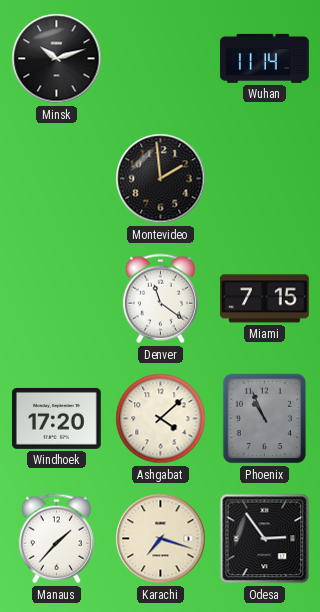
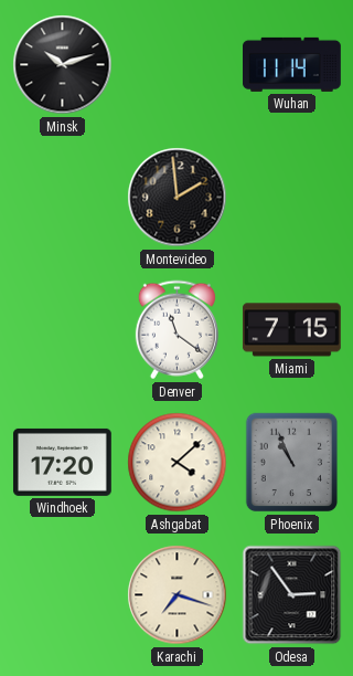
Manaus: 1:37 -> none
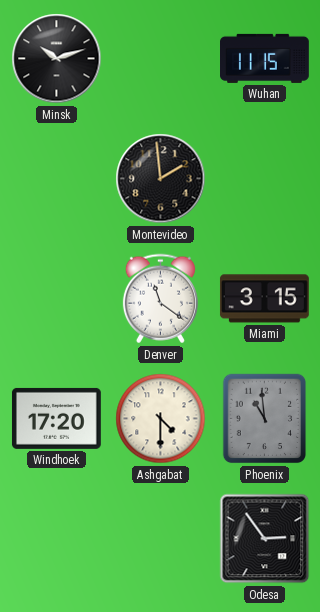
Wuhan: 11:14 -> 11:15
Miami: 7:15 -> 3:15
Ashgabat: 4:08 -> 4:30
Phoenix: 10:56 -> 10:59
Karachi: 7:18 -> none
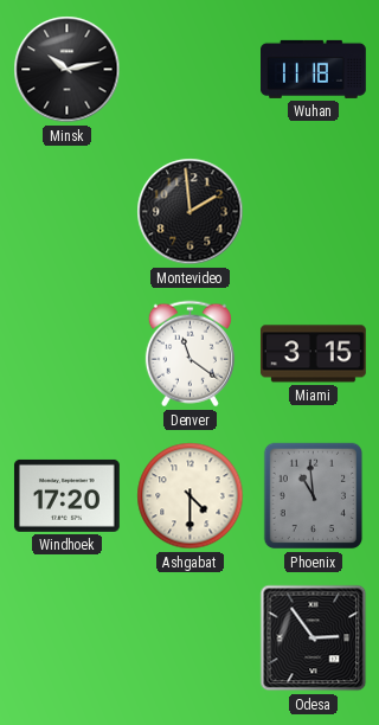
Minsk: 10:12 -> 10:13
Wuhan: 11:15 -> 11:18
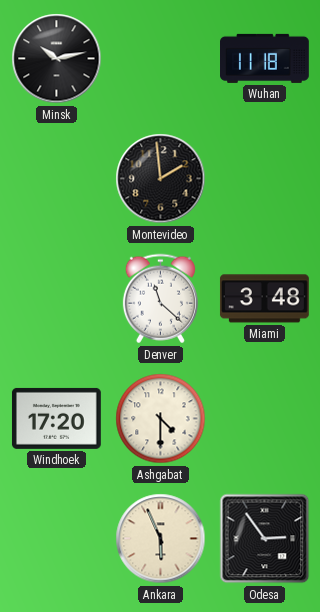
Denver: 11:21 -> 11:22
Miami: 3:15 -> 3:48
Phoenix: 10:59 -> none
Ankara: none -> 5:56
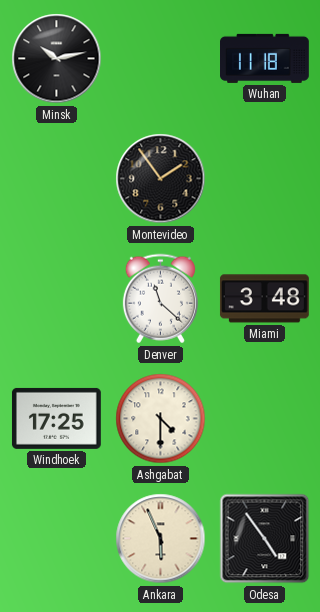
Montevideo: 1:59 -> 1:54
Windhoek: 17:20 -> 17:25
Odesa: 2:54 -> 4:54
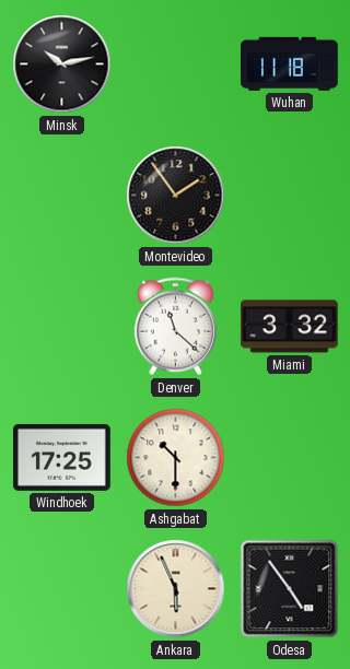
Miami: 3:48 -> 3:32
Ashgabat: 4:30 -> 10:30
